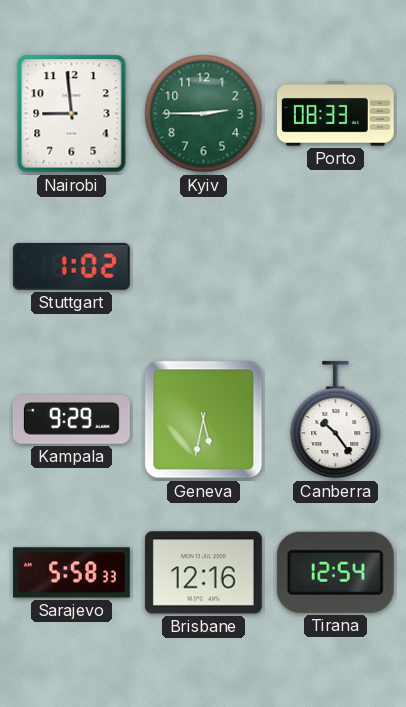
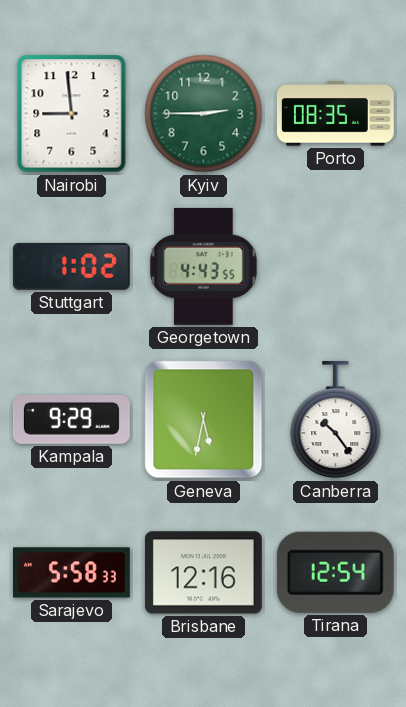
Porto: 08:33 -> 08:35
Georgetown: none -> 4:43
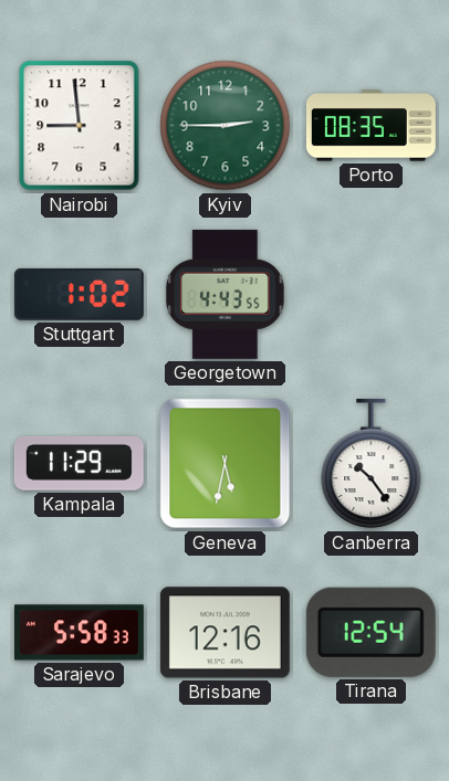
Kampala: 9:29 -> 11:29
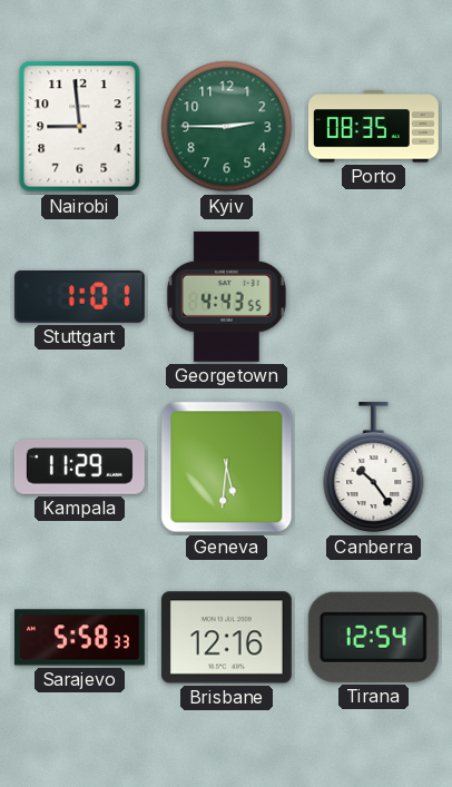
Stuttgart: 1:02 -> 1:01
Geneva: 5:32 -> 5:31
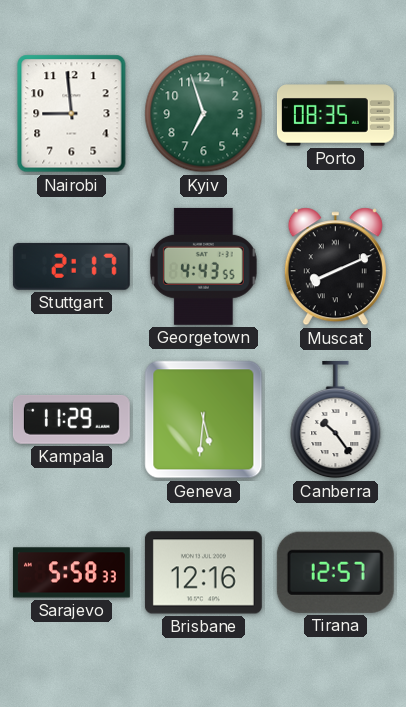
Kyiv: 2:45 -> 6:57
Stuttgart: 1:01 -> 2:17
Muscat: none -> 8:11
Tirana: 12:54 -> 12:57
